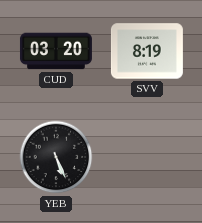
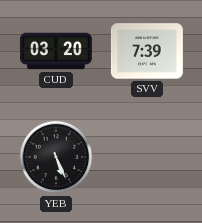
SVV: 8:19 -> 7:39
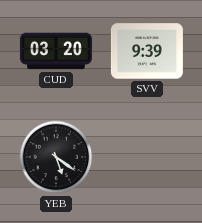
SVV: 7:39 -> 9:39
YEB: 5:26 -> 5:21
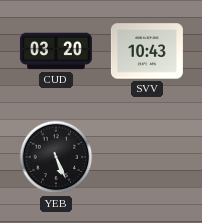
SVV: 9:39 -> 10:43
YEB: 5:21 -> 5:26
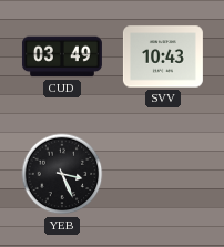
CUD: 03:20 -> 03:49
YEB: 5:26 -> 3:26
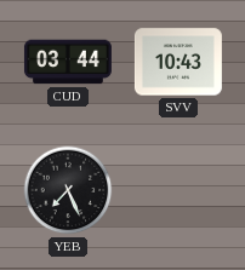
CUD: 03:49 -> 03:44
YEB: 3:26 -> 7:26
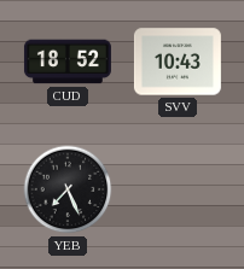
CUD: 03:44 -> 18:52
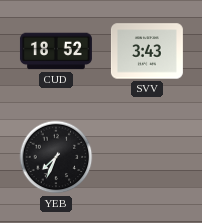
SVV: 10:43 -> 3:43
YEB: 7:26 -> 7:34
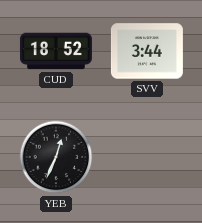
SVV: 3:43 -> 3:44
YEB: 7:34 -> 12:34
